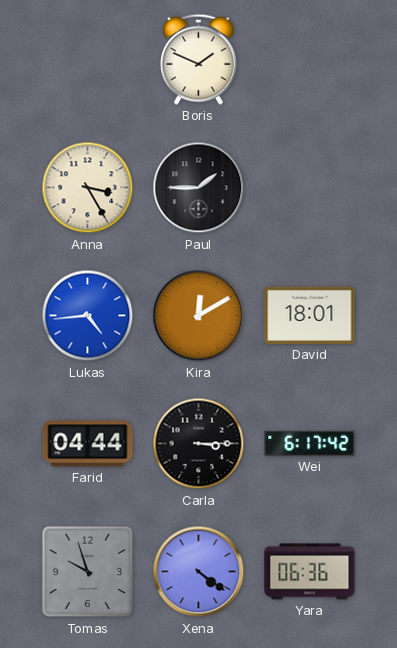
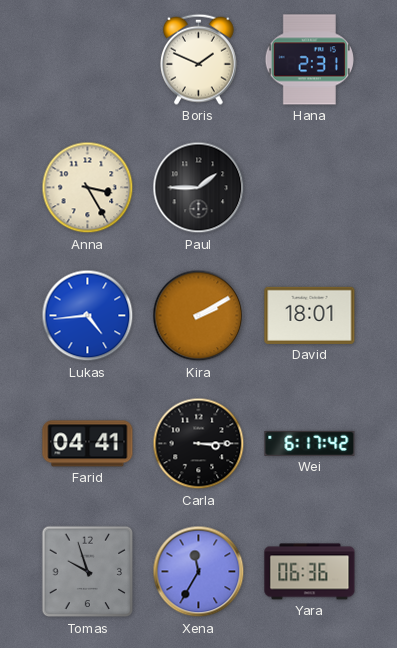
Hana: none -> 2:31
Kira: 12:10 -> 2:10
Farid: 04:44 -> 04:41
Xena: 4:21 -> 11:35
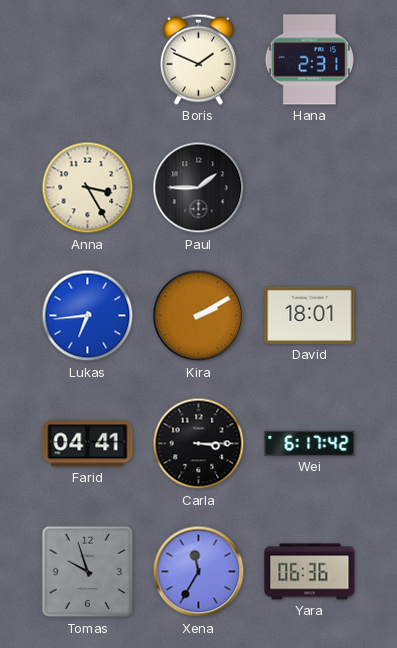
Lukas: 4:44 -> 6:44
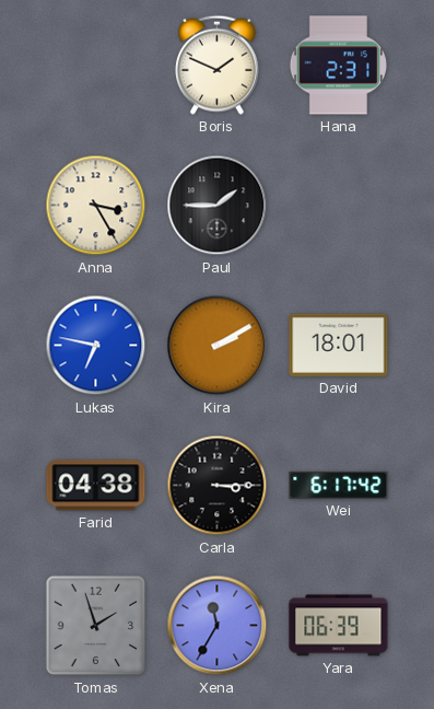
Lukas: 6:44 -> 6:47
Farid: 04:41 -> 04:38
Tomas: 9:57 -> 1:57
Yara: 06:36 -> 06:39
